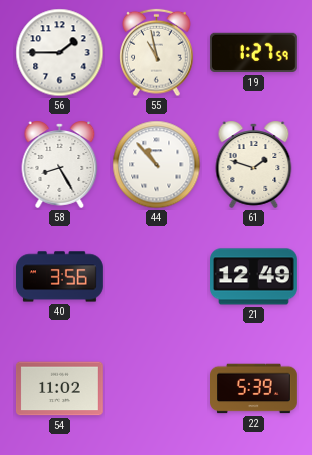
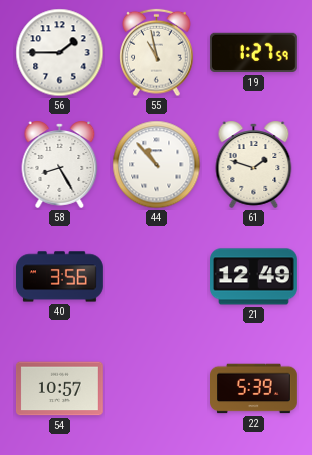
54: 11:02 -> 10:57
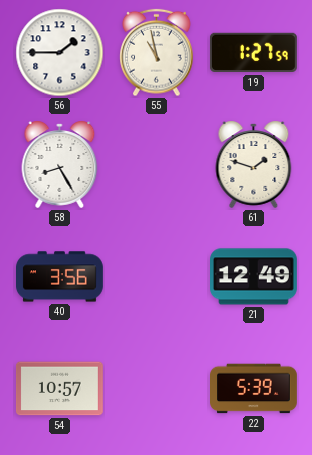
44: 10:53 -> none
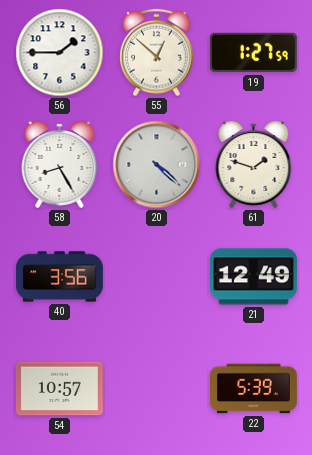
55: 10:58 -> 12:52
20: none -> 4:22
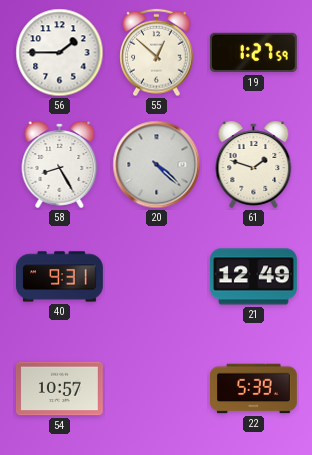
40: 3:56 -> 9:31
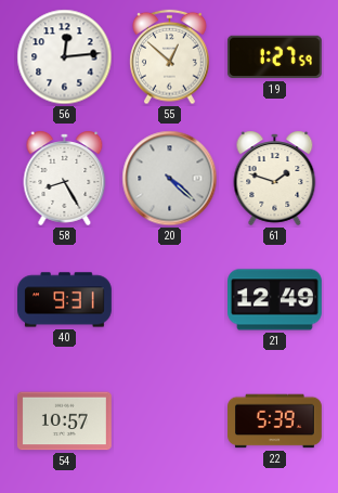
56: 1:45 -> 12:14
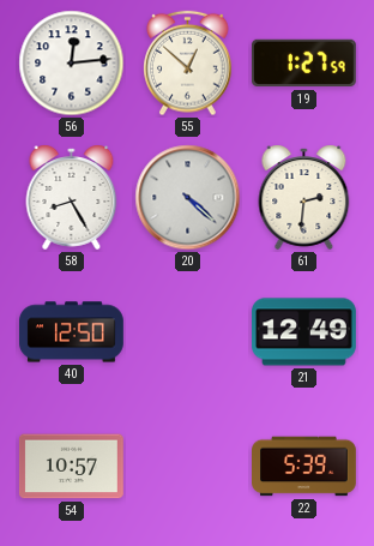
61: 1:48 -> 2:31
40: 9:31 -> 12:50
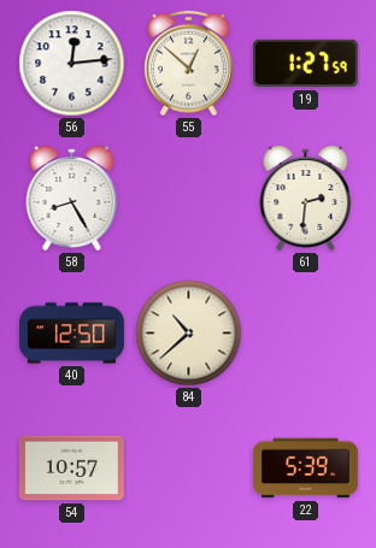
20: 4:22 -> none
84: none -> 10:38
21: 12:49 -> none
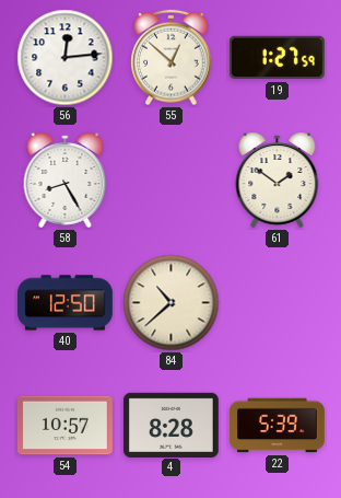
61: 2:31 -> 1:51
4: none -> 8:28
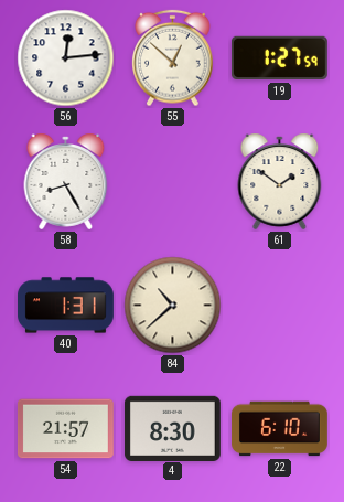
40: 12:50 -> 1:31
54: 10:57 -> 21:57
4: 8:28 -> 8:30
22: 5:39 -> 6:10
